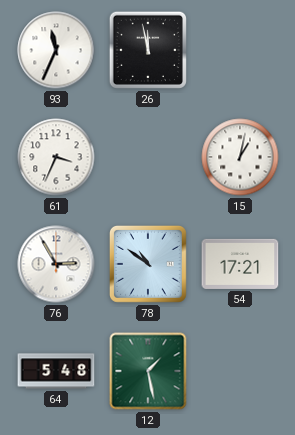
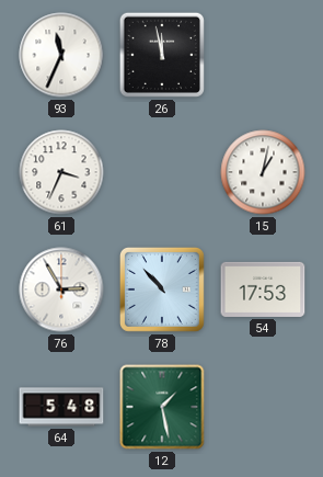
78: 10:51 -> 10:53
54: 17:21 -> 17:53
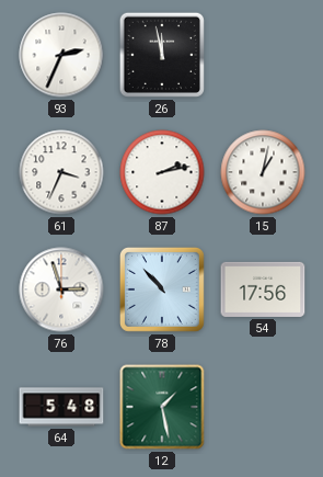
93: 11:34 -> 2:34
87: none -> 2:13
76: 2:55 -> 2:57
54: 17:53 -> 17:56
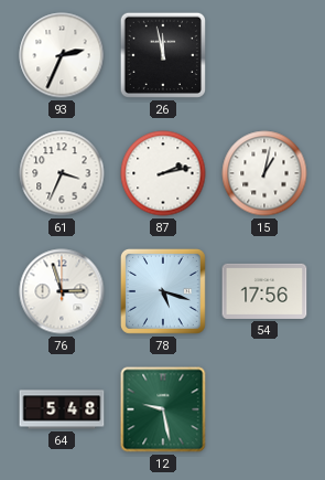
78: 10:53 -> 5:18
12: 1:28 -> 9:28
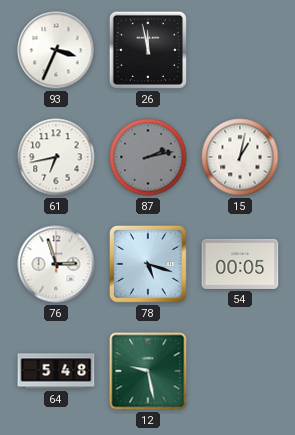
93: 2:34 -> 3:34
61: 3:34 -> 6:43
87 dial: white -> grey
54: 17:56 -> 00:05
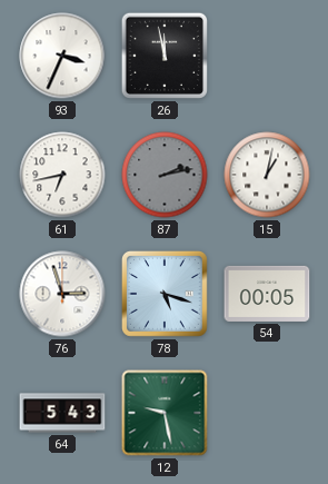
64: 5:48 -> 5:43
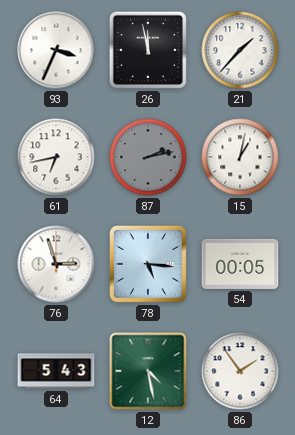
21: none -> 1:37
78: 5:18 -> 5:16
12: 9:28 -> 4:28
86: none -> 1:54
